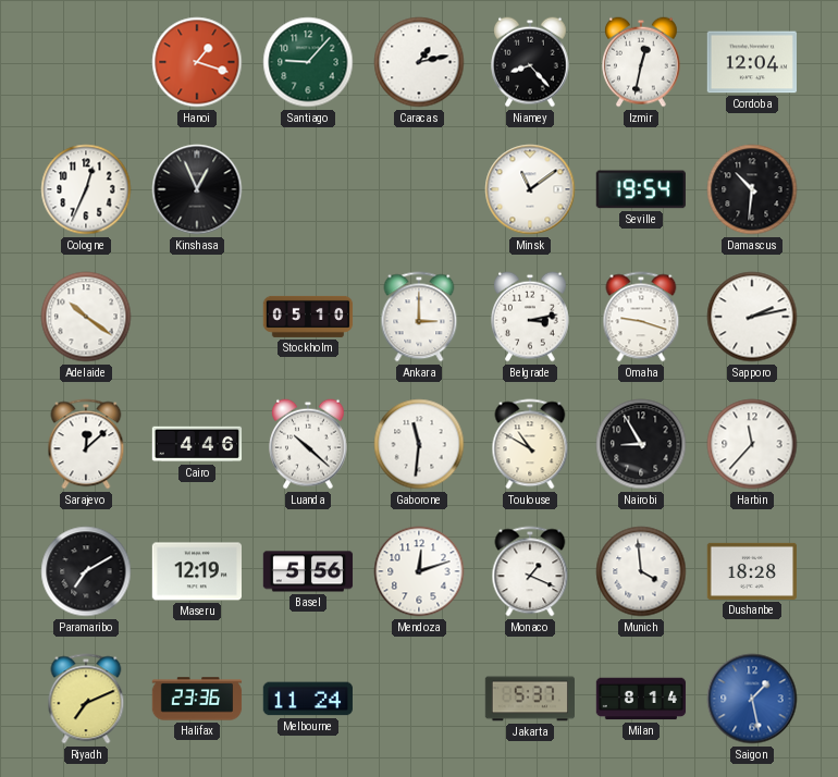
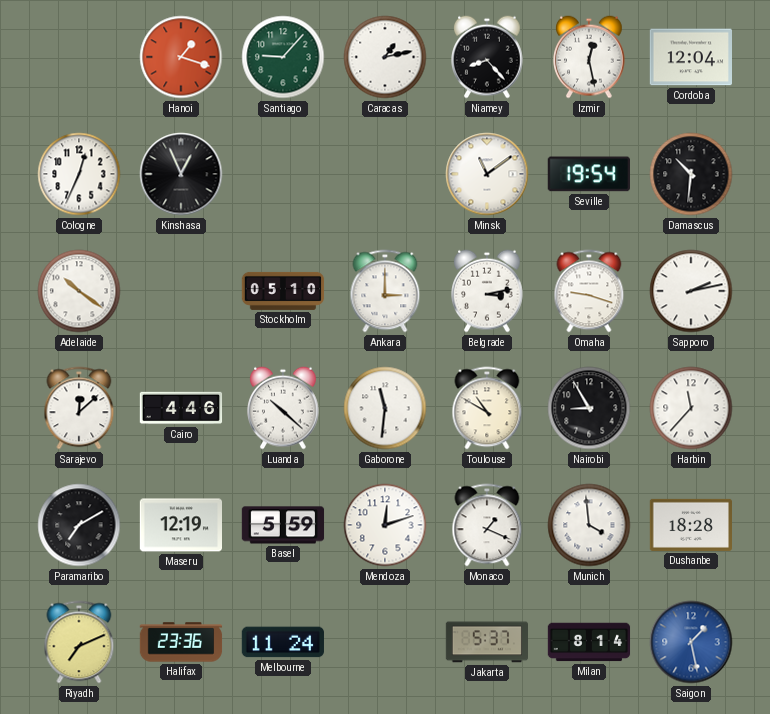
Izmir: 12:32 -> 12:28
Basel: 5:56 -> 5:59
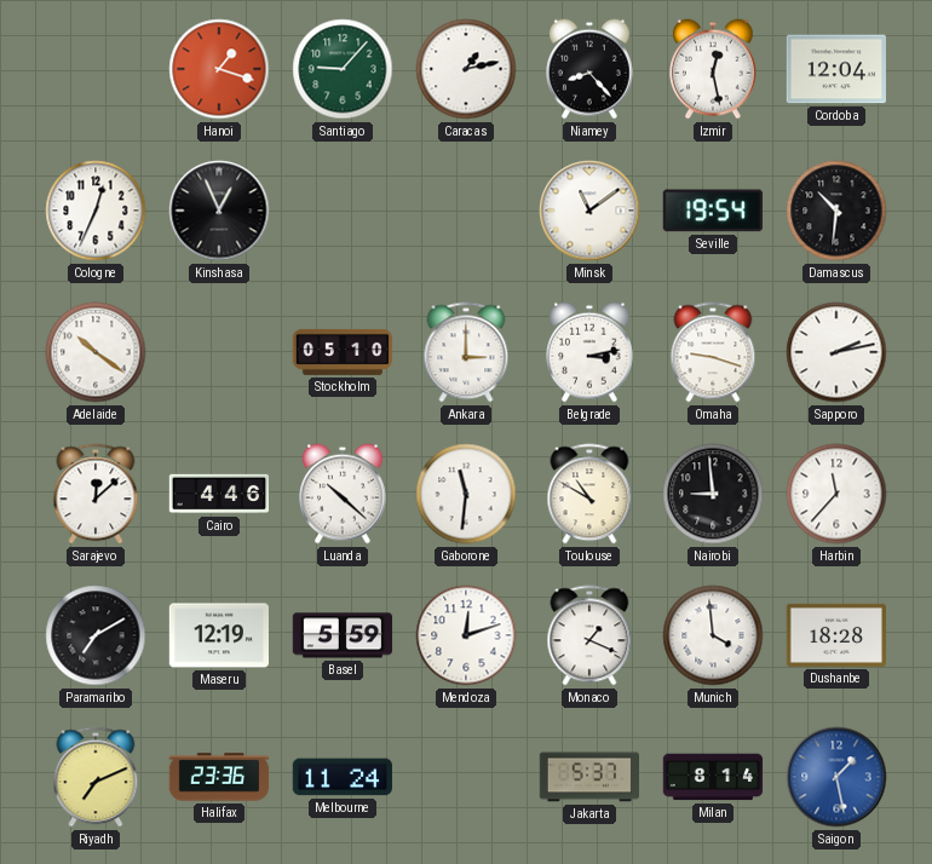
Nairobi: 8:55 -> 8:59
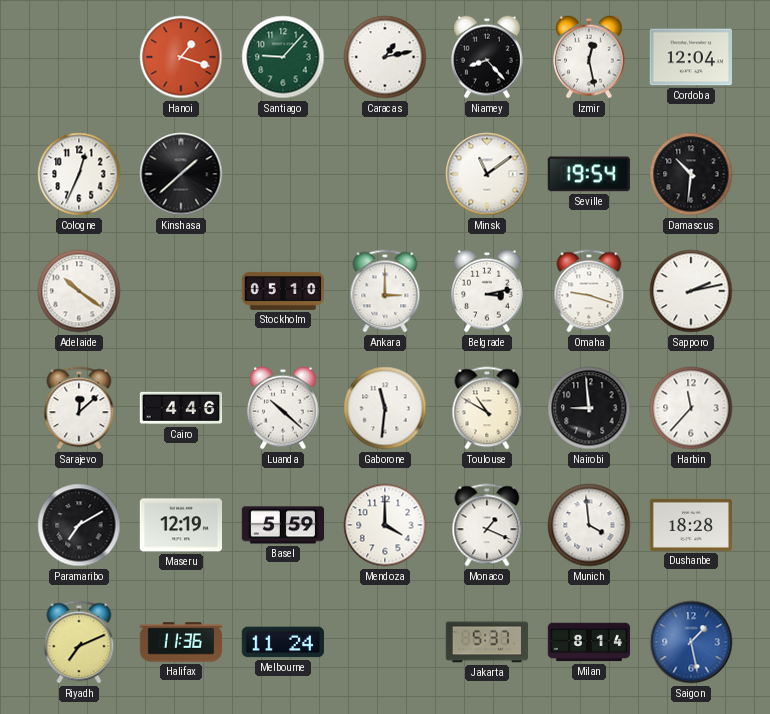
Kinshasa: 12:56 -> 1:38
Mendoza: 12:12 -> 4:00
Halifax: 23:36 -> 11:36
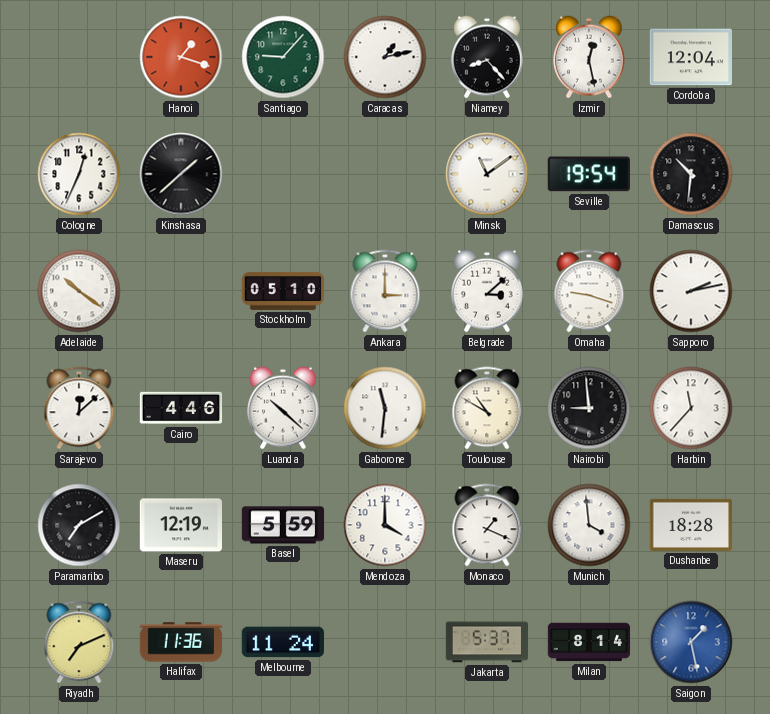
Belgrade: 3:13 -> 3:08
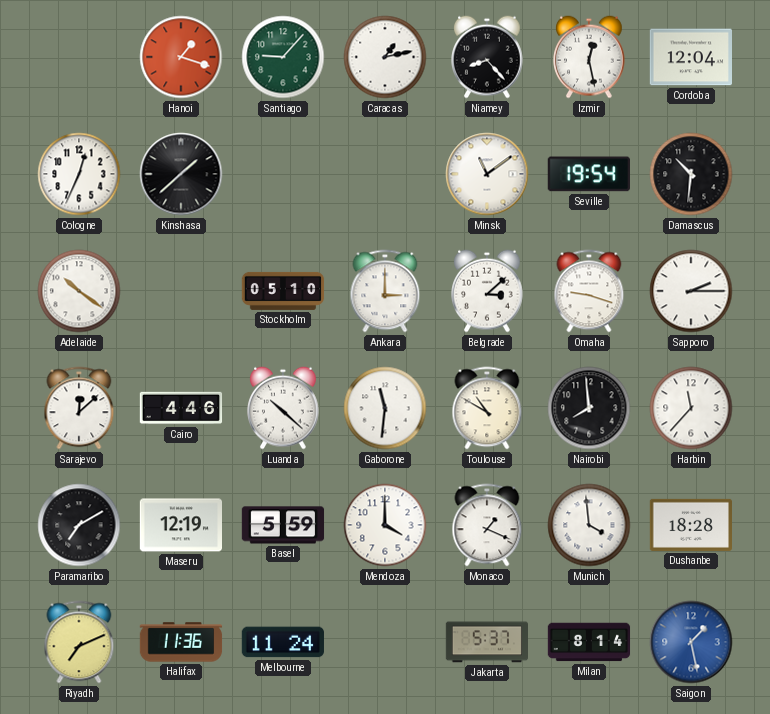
Sapporo: 2:13 -> 2:15
Nairobi: 8:59 -> 7:59
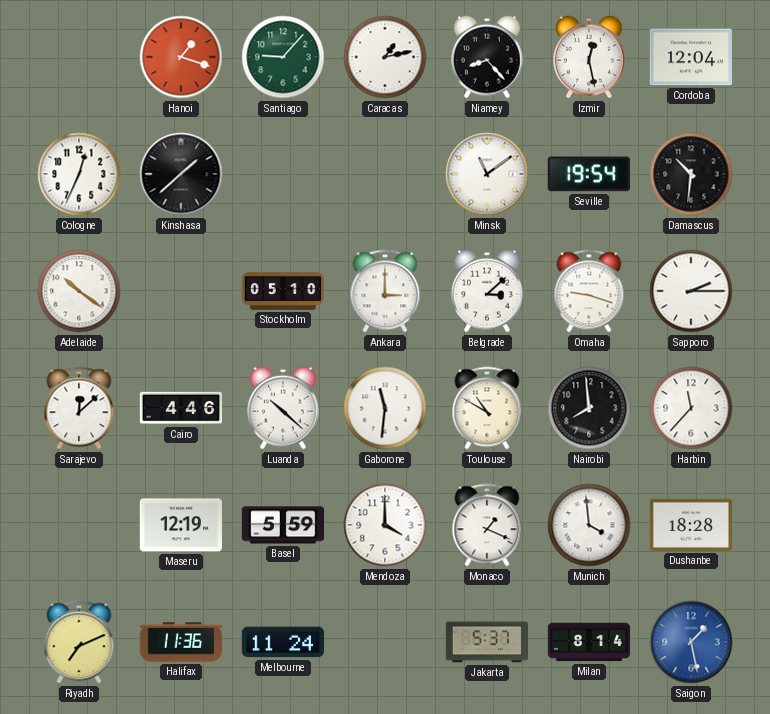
Paramaribo: 7:10 -> none
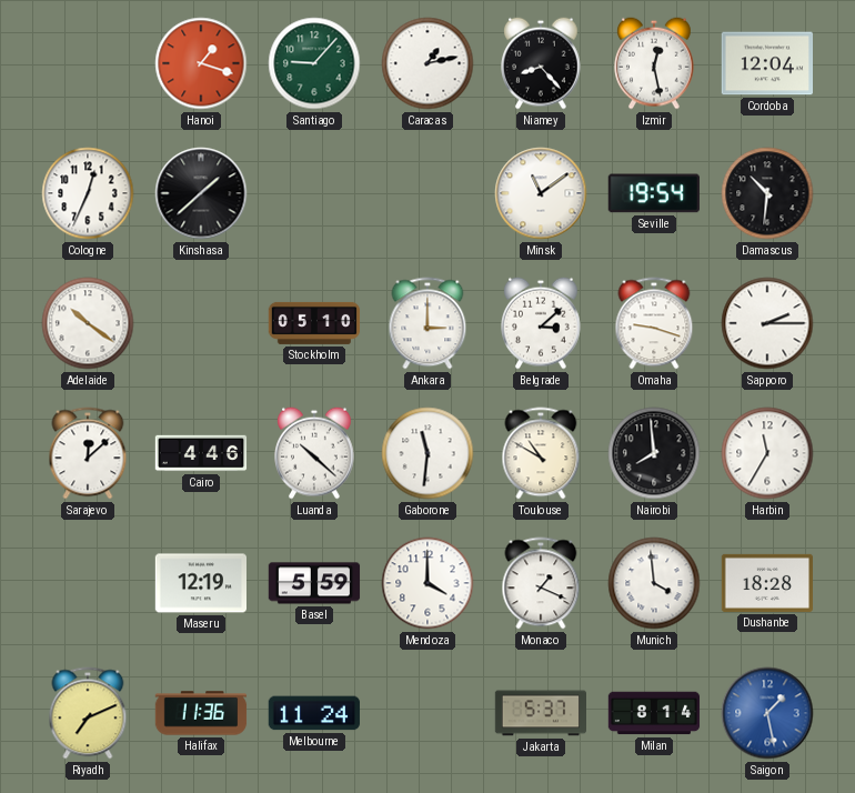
Harbin: 11:37 -> 11:35
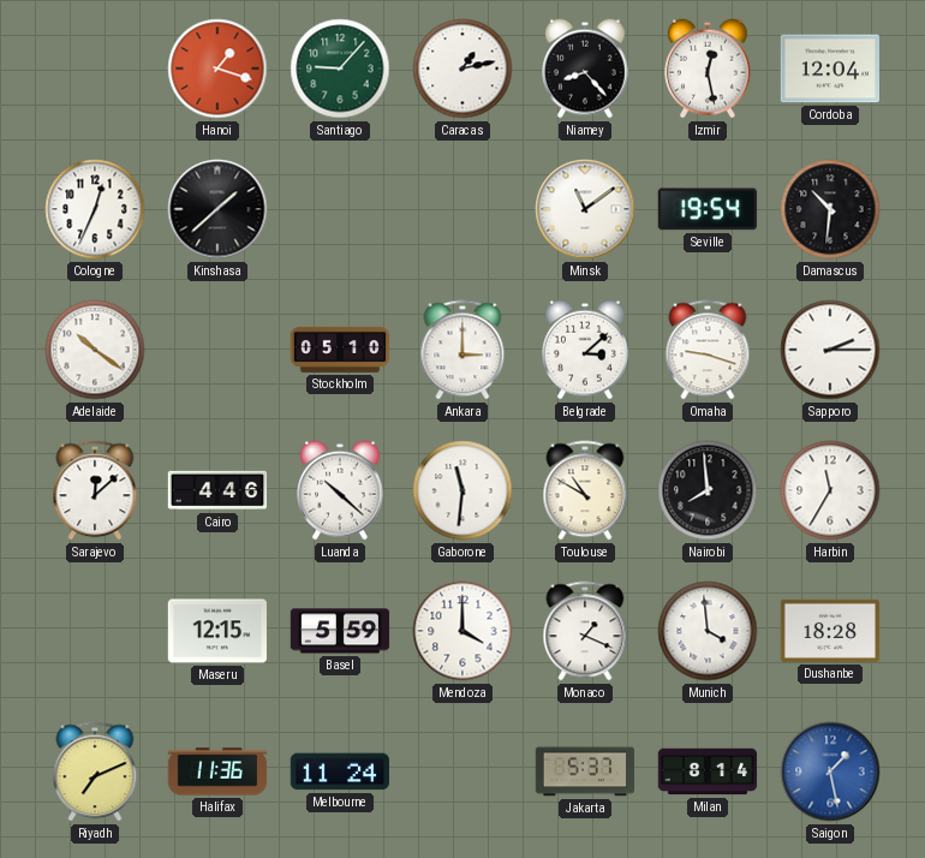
Maseru: 12:19 -> 12:15
